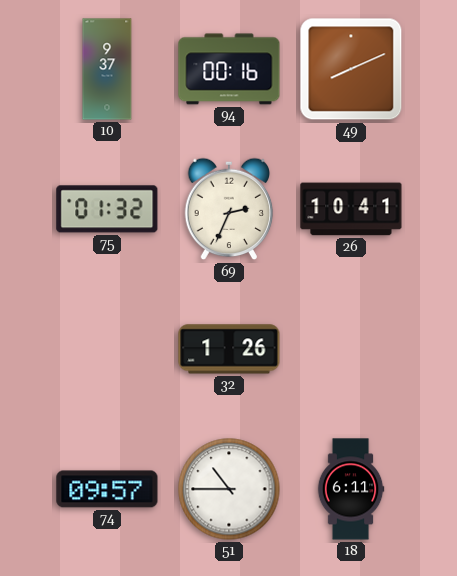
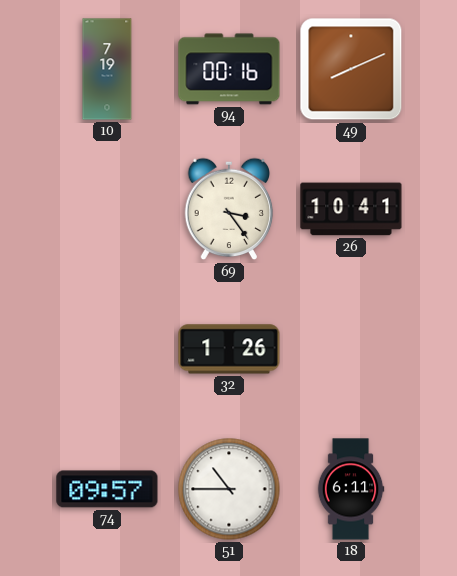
10: 9:37 -> 7:19
75: 01:32 -> none
69: 2:34 -> 3:24
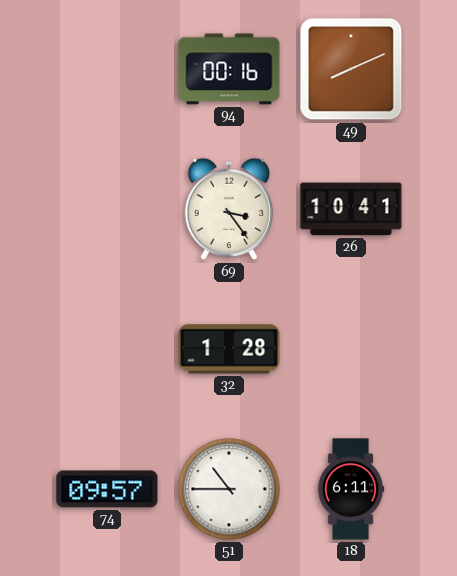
10: 7:19 -> none
32: 1:26 -> 1:28
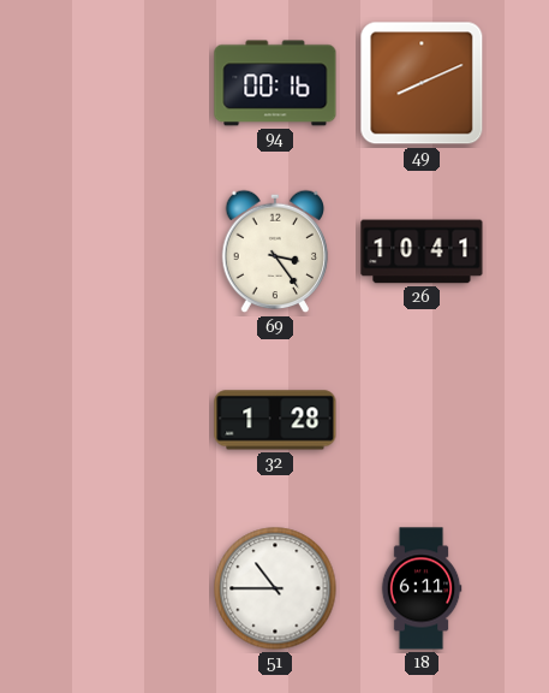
74: 09:57 -> none
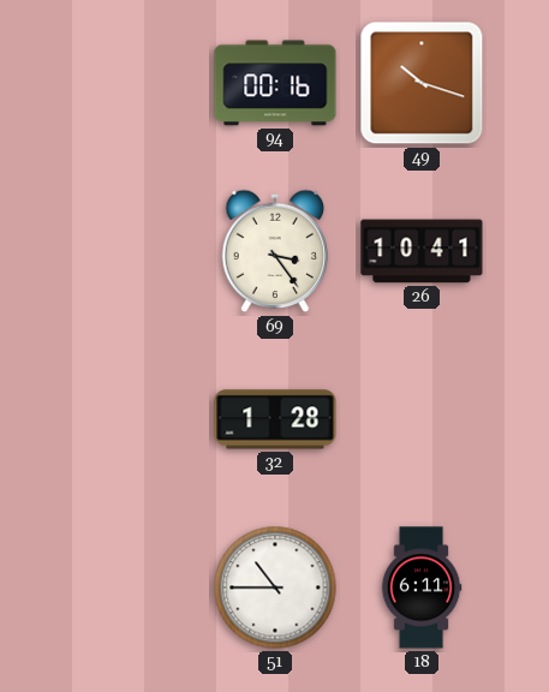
49: 8:11 -> 10:18
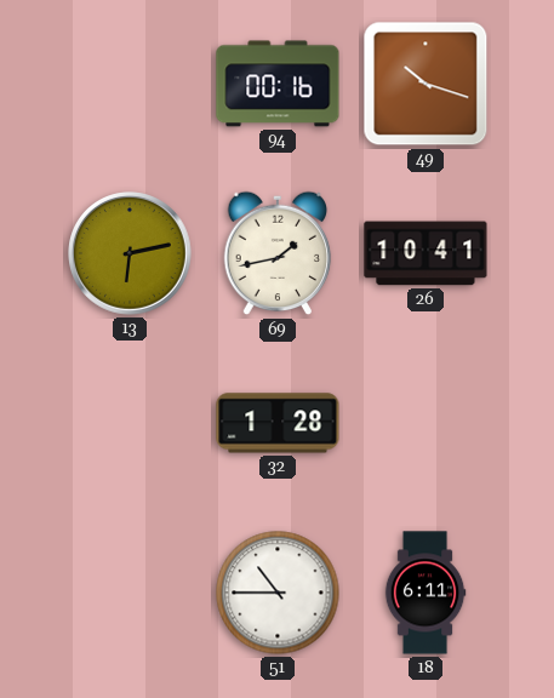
13: none -> 6:13
69: 3:24 -> 1:43
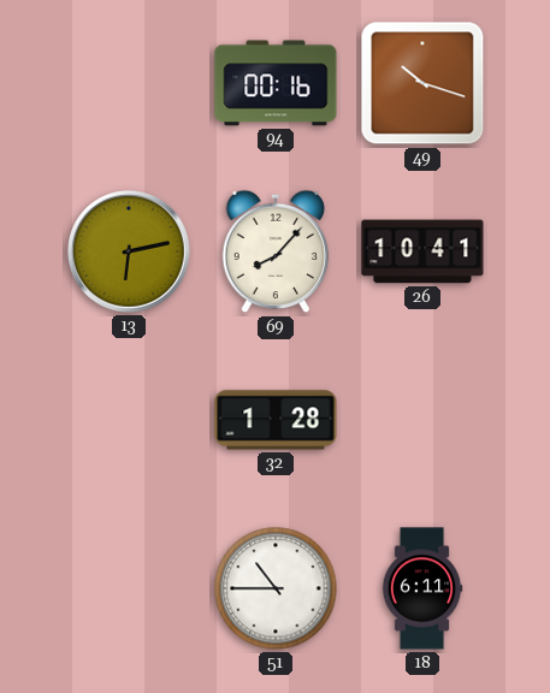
69: 1:43 -> 8:07
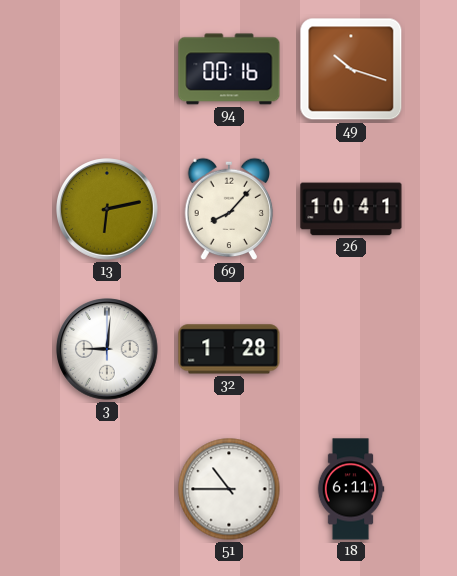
3: none -> 9:01
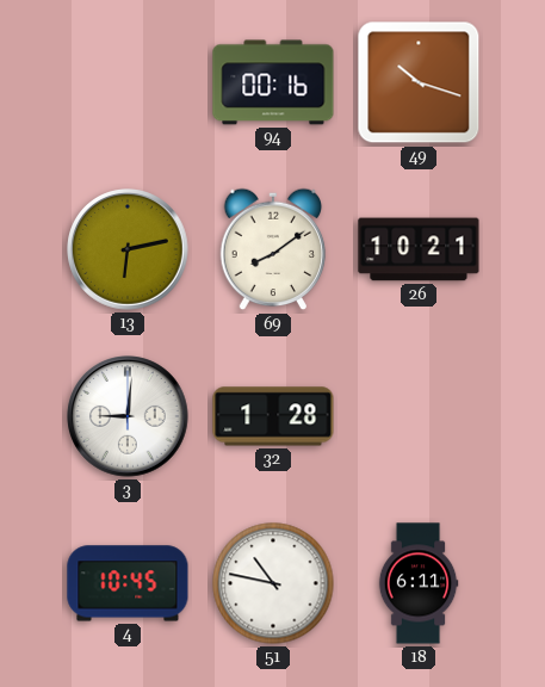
69: 8:07 -> 8:09
26: 10:41 -> 10:21
4: none -> 10:45
51: 10:45 -> 10:47
